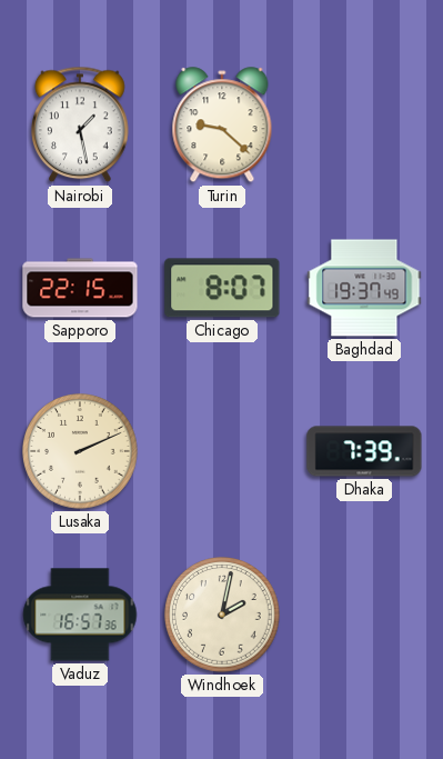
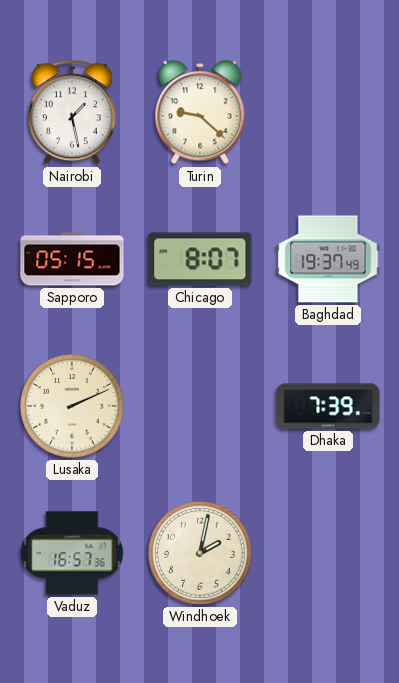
Sapporo: 22:15 -> 05:15
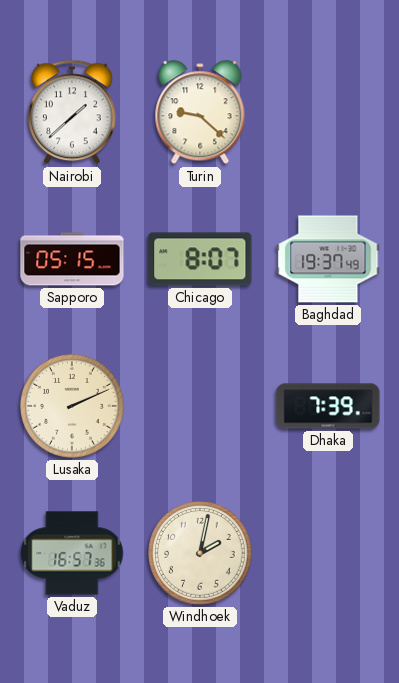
Nairobi: 1:28 -> 1:38
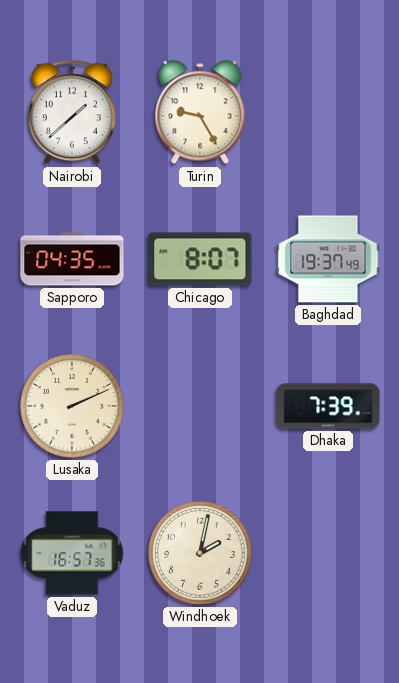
Turin: 9:22 -> 9:25
Sapporo: 05:15 -> 04:35
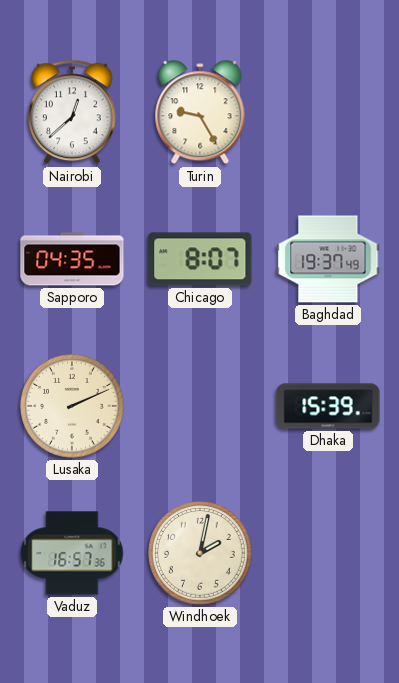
Nairobi: 1:38 -> 12:38
Dhaka: 7:39 -> 15:39
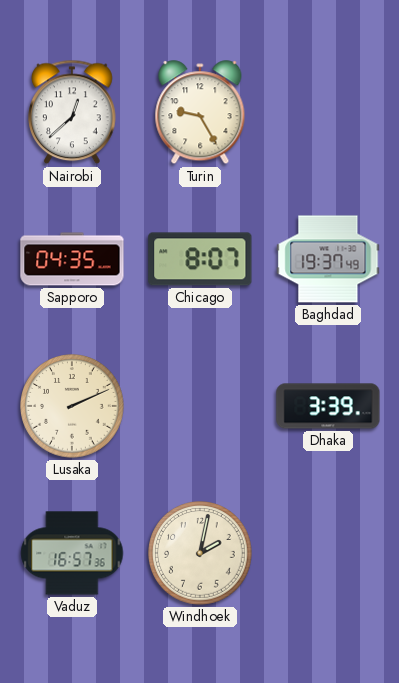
Dhaka: 15:39 -> 3:39
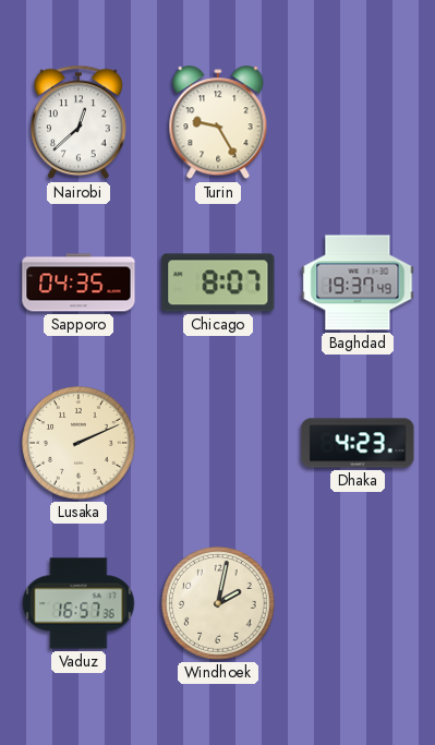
Dhaka: 3:39 -> 4:23
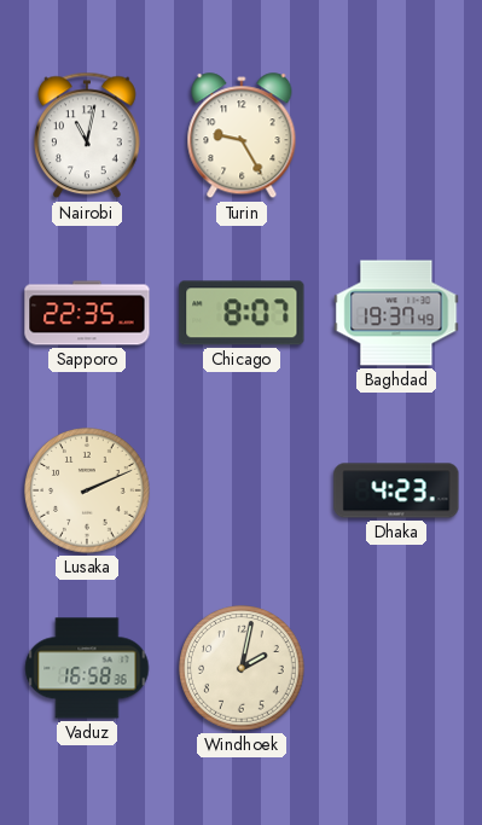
Nairobi: 12:38 -> 11:02
Sapporo: 04:35 -> 22:35
Vaduz: 16:57 -> 16:58
